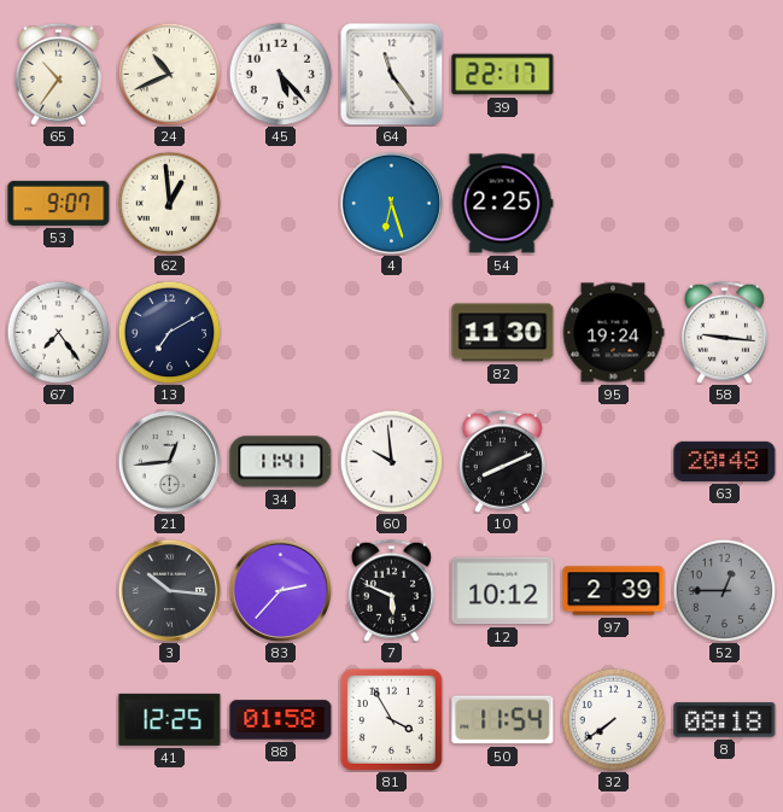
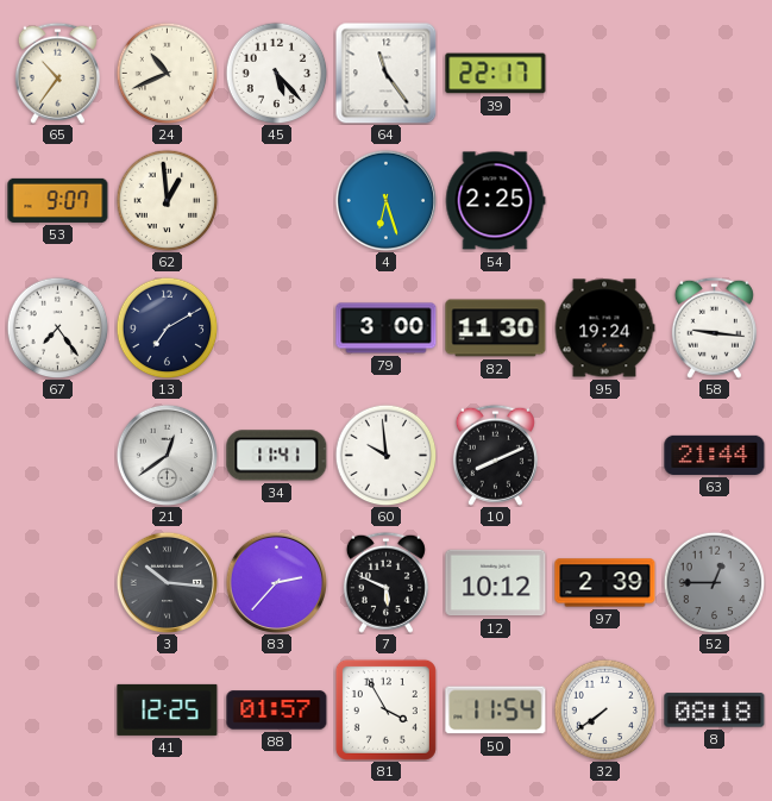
79: none -> 3:00
21: 12:44 -> 12:39
63: 20:48 -> 21:44
88: 01:58 -> 01:57
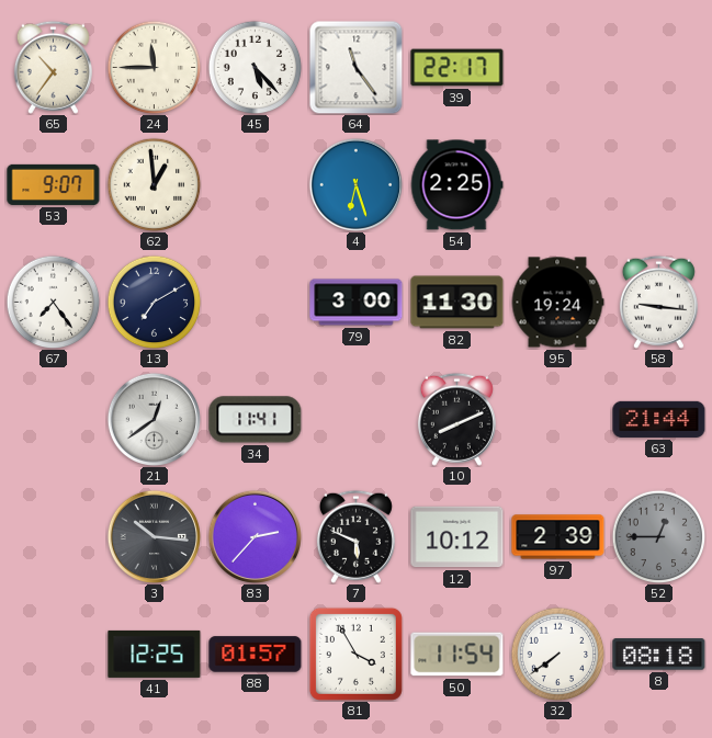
24: 10:41 -> 11:45
60: 9:59 -> none
